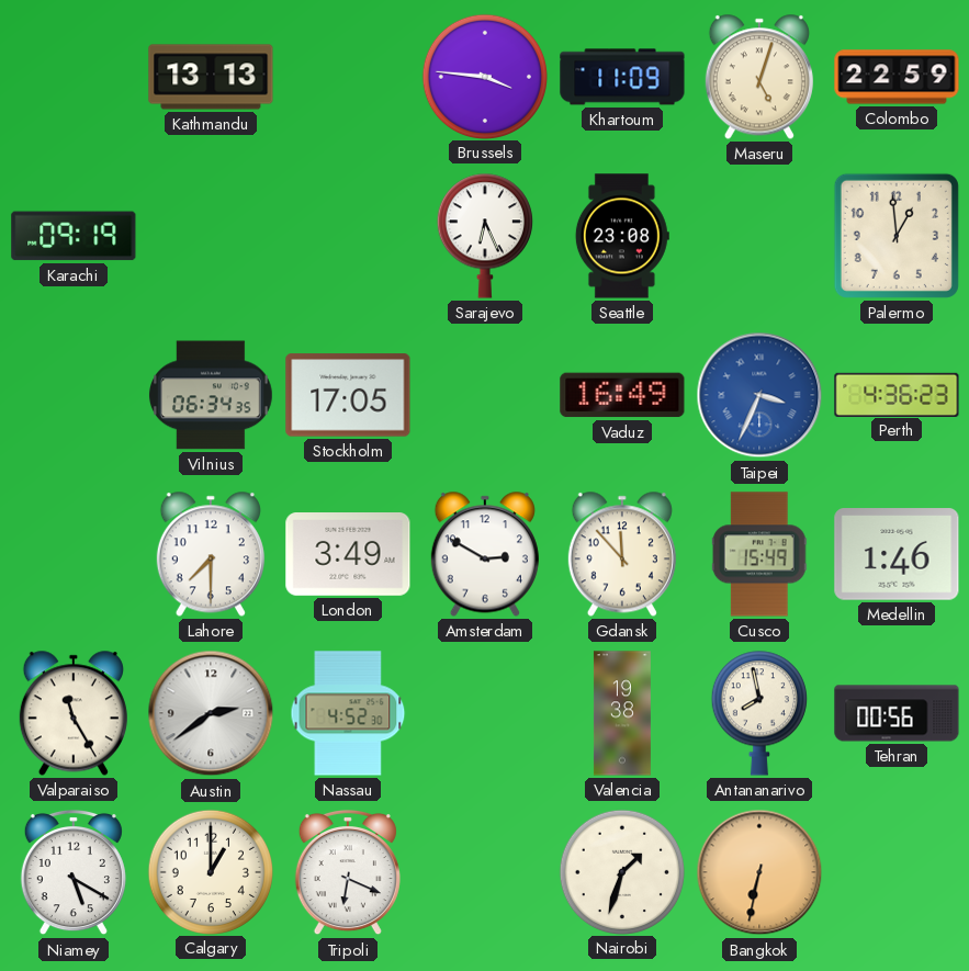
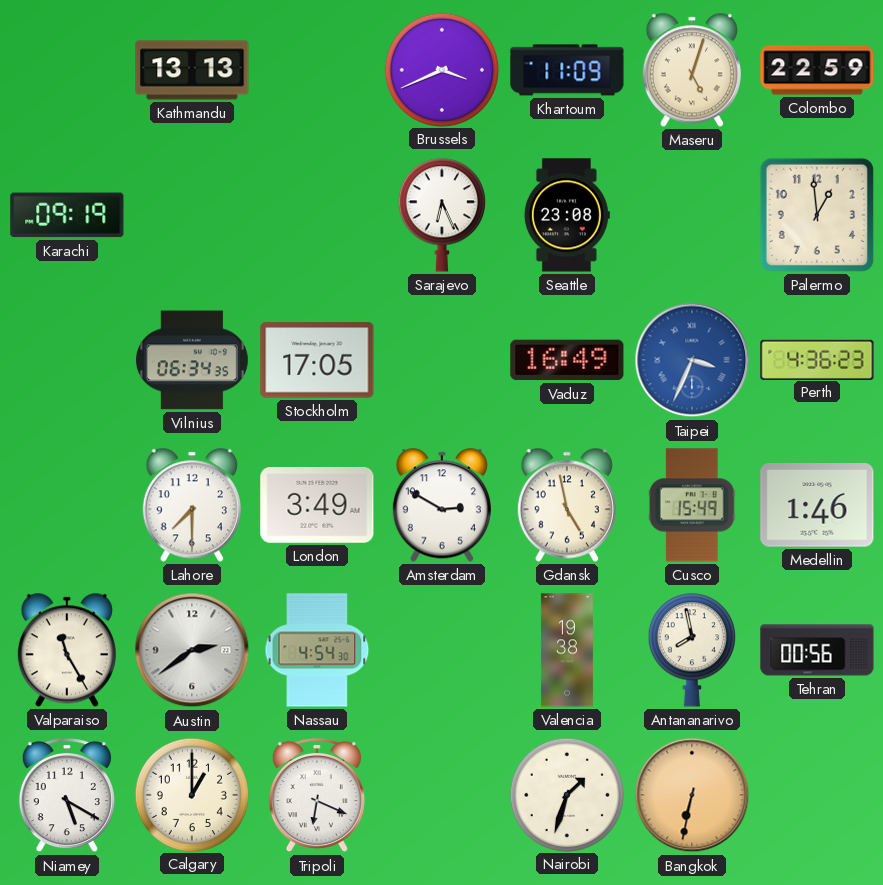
Brussels: 3:46 -> 3:41
Gdansk: 11:53 -> 4:58
Nassau: 4:52 -> 4:54
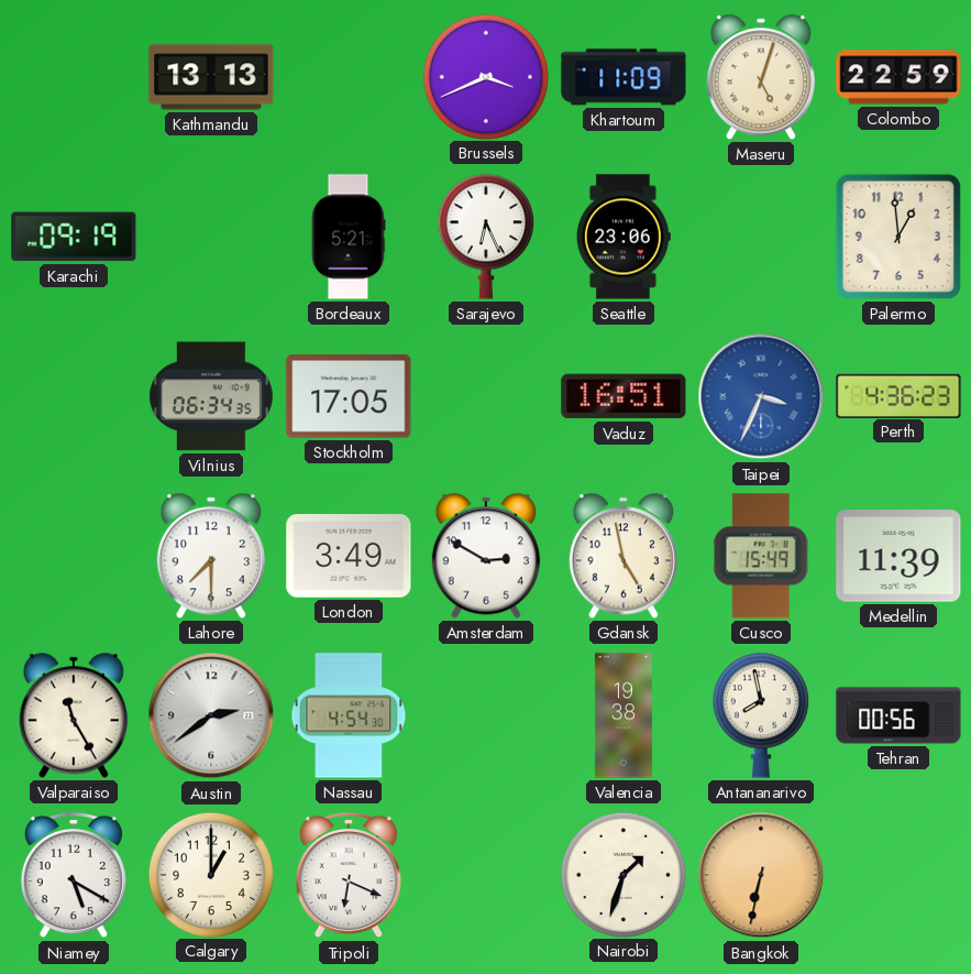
Bordeaux: none -> 5:21
Seattle: 23:08 -> 23:06
Vaduz: 16:49 -> 16:51
Medellin: 1:46 -> 11:39
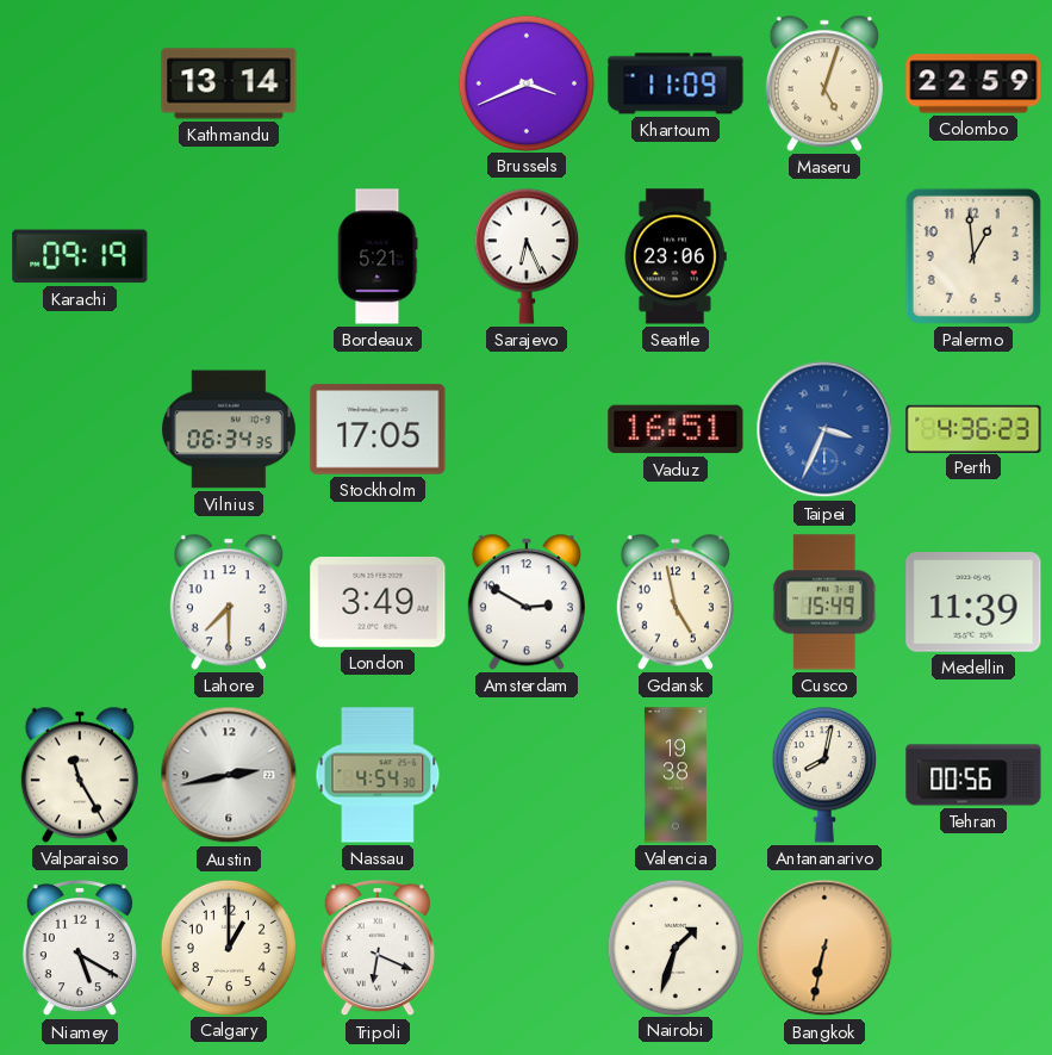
Kathmandu: 13:13 -> 13:14
Austin: 2:39 -> 2:43
Antananarivo: 7:58 -> 8:02
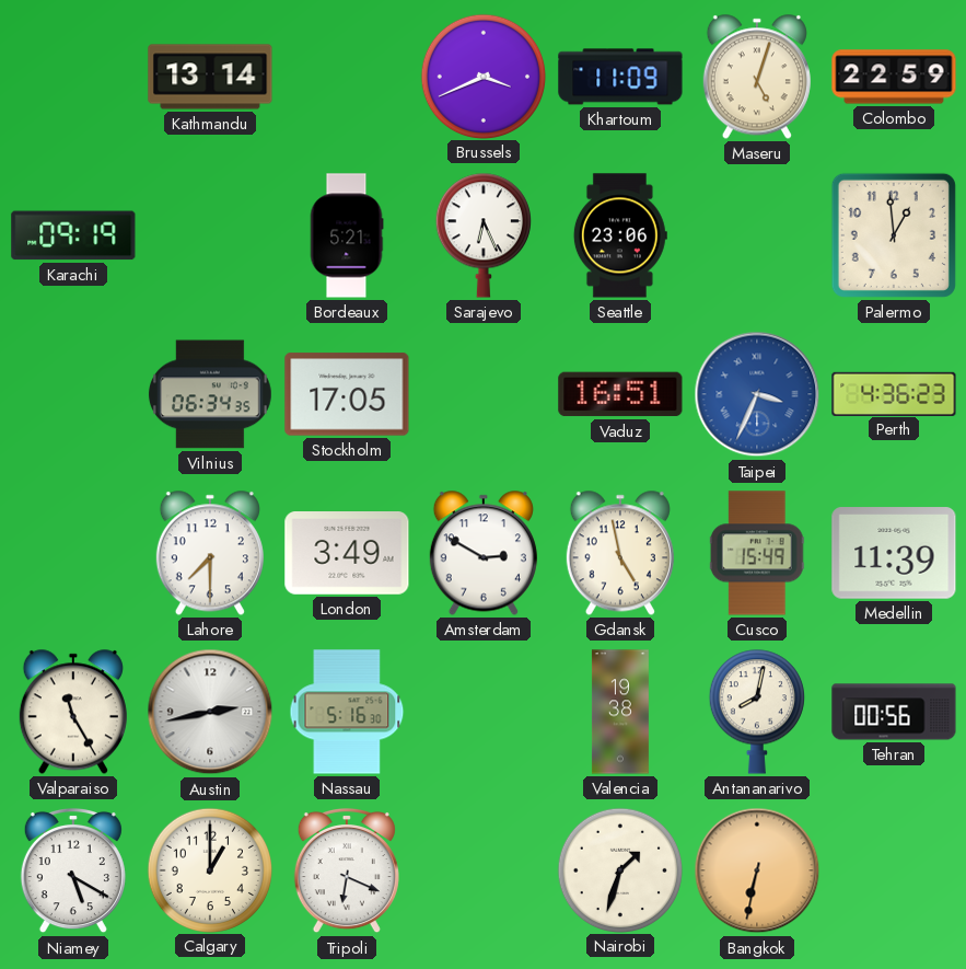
Nassau: 4:54 -> 5:16
